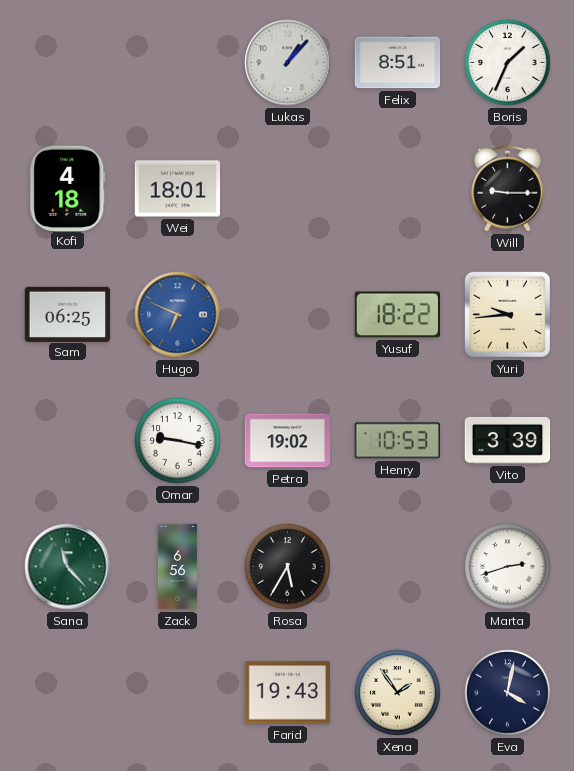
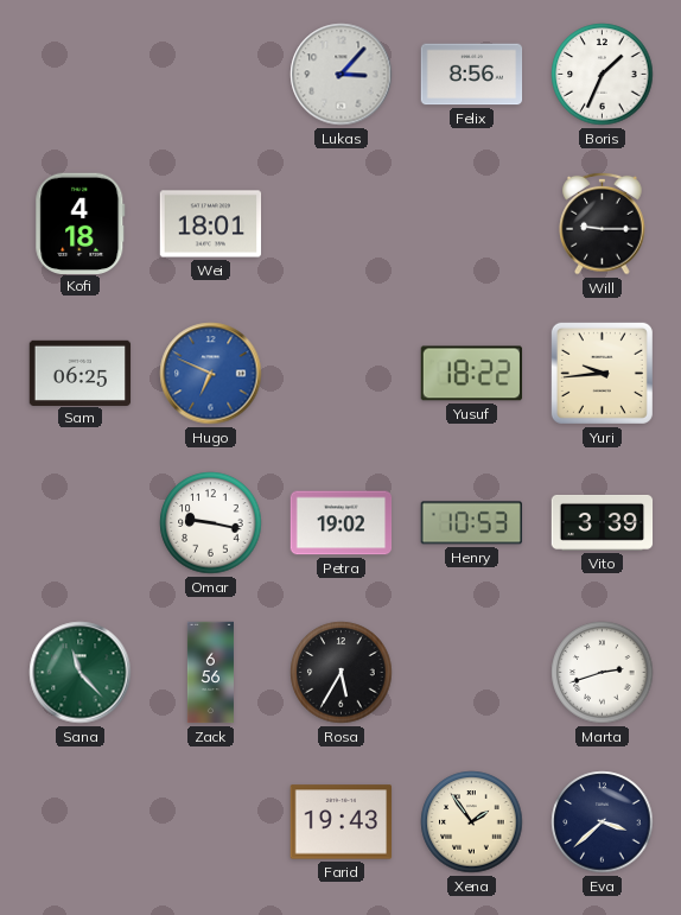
Lukas: 1:07 -> 3:07
Felix: 8:51 -> 8:56
Eva: 4:02 -> 3:38
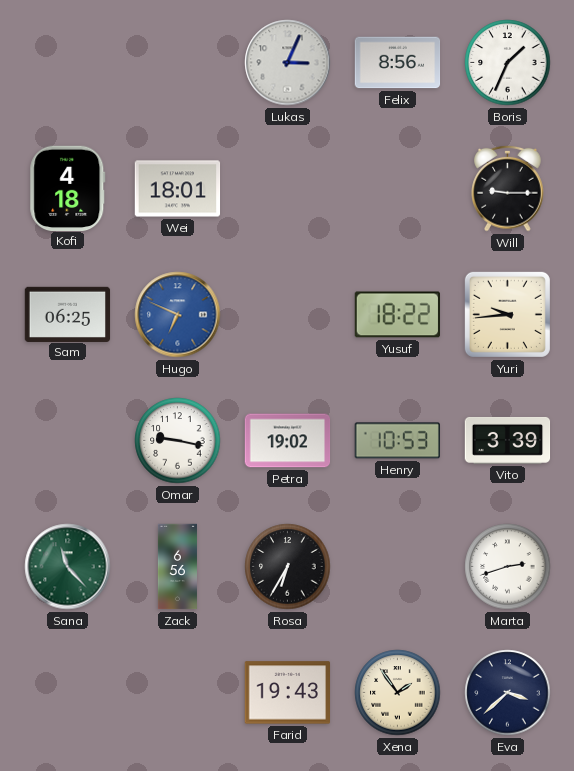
Lukas: 3:07 -> 3:04
Rosa: 5:35 -> 6:35
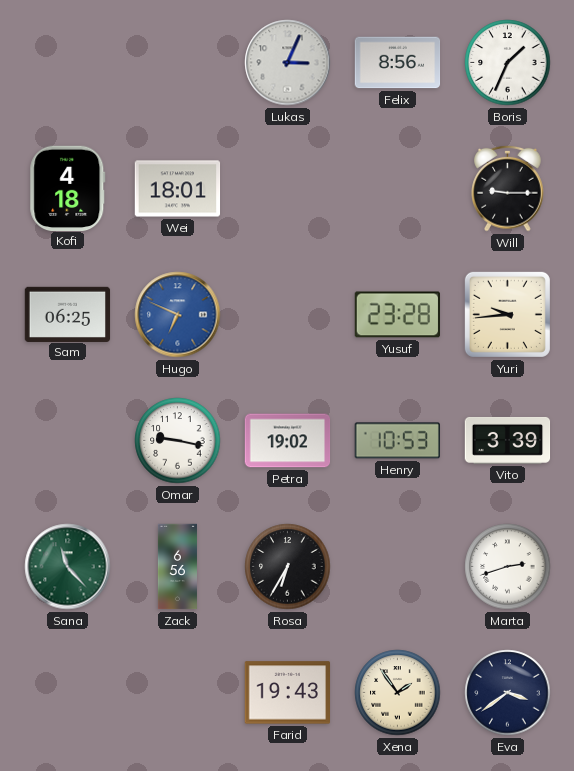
Yusuf: 18:22 -> 23:28
Eva: 3:38 -> 3:39
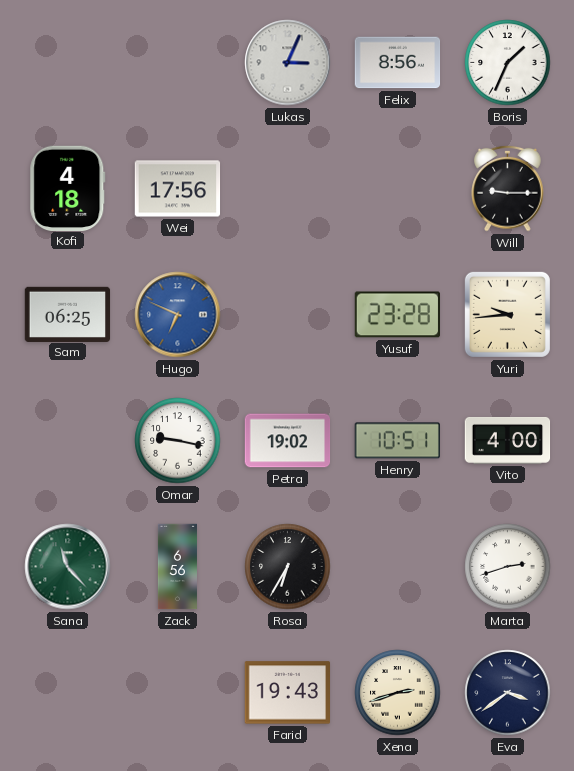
Wei: 18:01 -> 17:56
Henry: 10:53 -> 10:51
Vito: 3:39 -> 4:00
Xena: 1:54 -> 2:42
